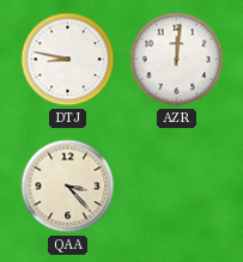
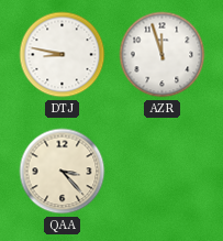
AZR: 12:01 -> 11:57
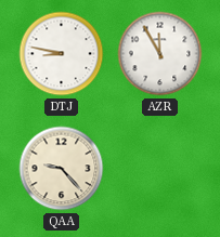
AZR: 11:57 -> 11:55
QAA: 3:23 -> 9:23
